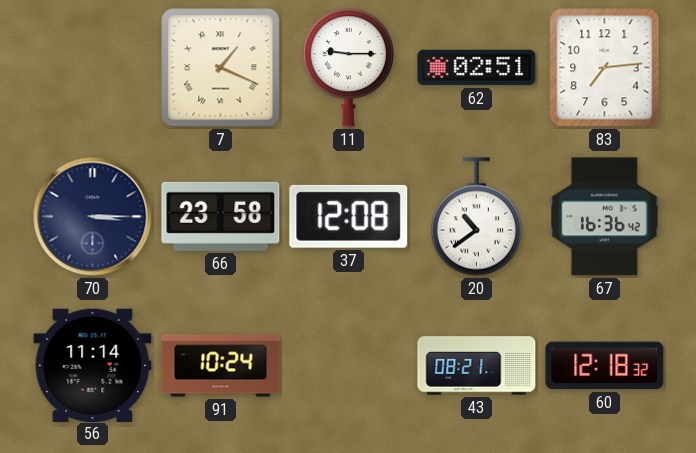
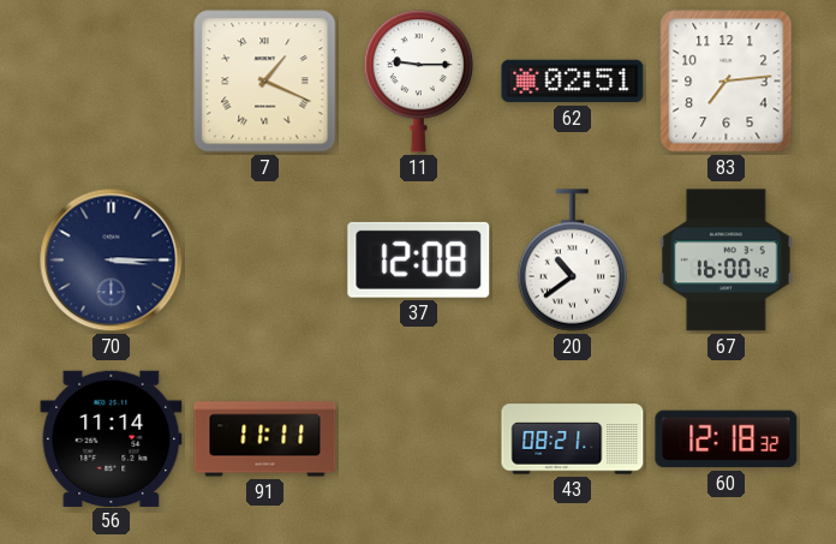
66: 23:58 -> none
67: 16:36 -> 16:00
91: 10:24 -> 11:11
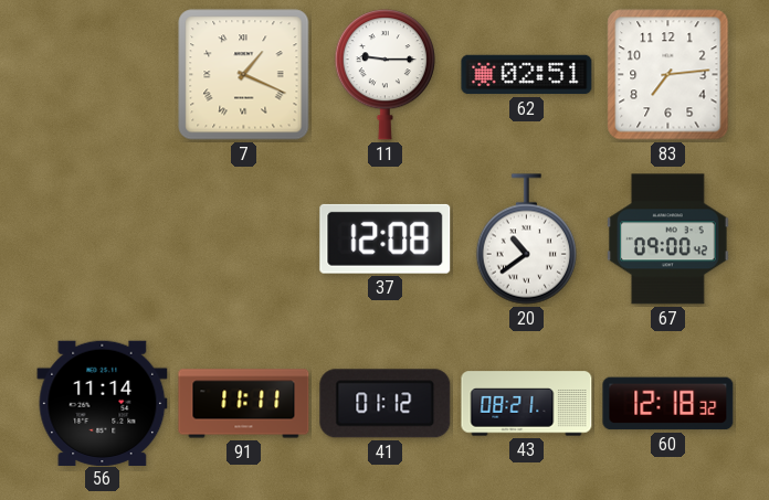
70: 3:15 -> none
67: 16:00 -> 09:00
41: none -> 01:12
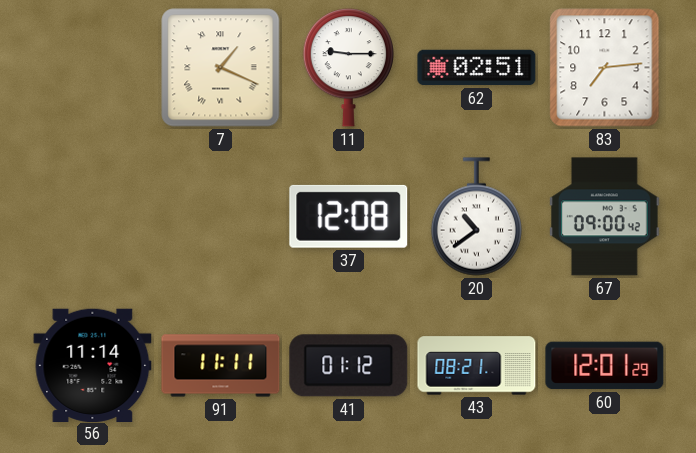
60: 12:18 -> 12:01
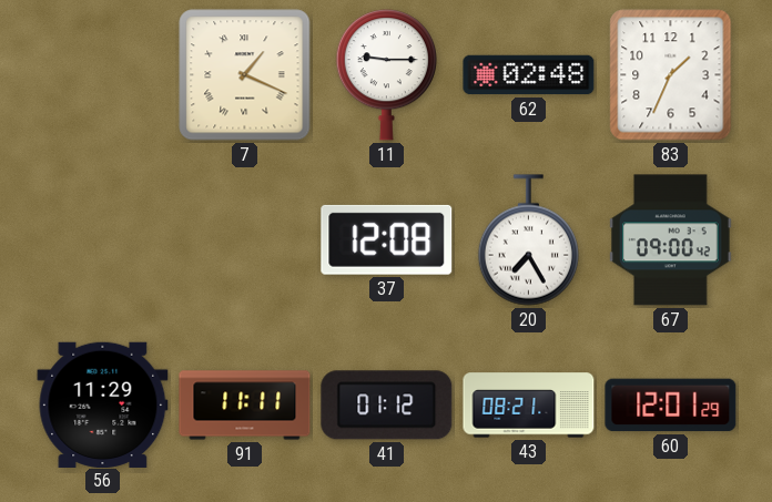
62: 02:51 -> 02:48
83: 7:14 -> 1:34
20: 10:39 -> 7:25
56: 11:14 -> 11:29
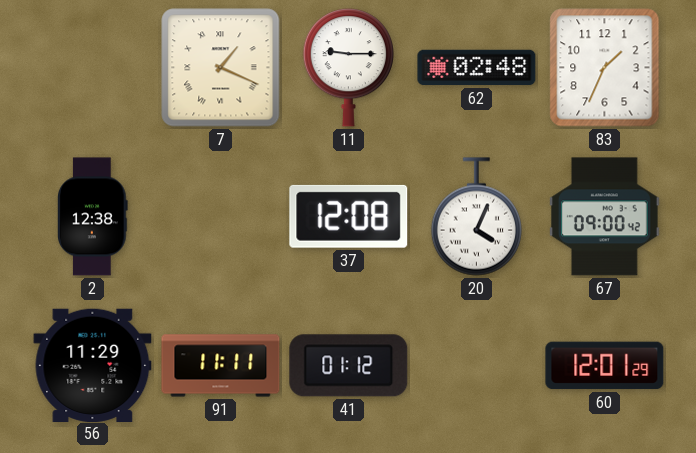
2: none -> 12:38
20: 7:25 -> 4:04
43: 08:21 -> none
